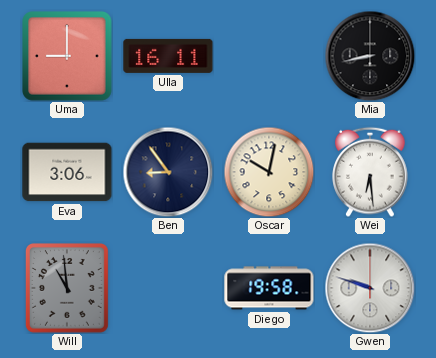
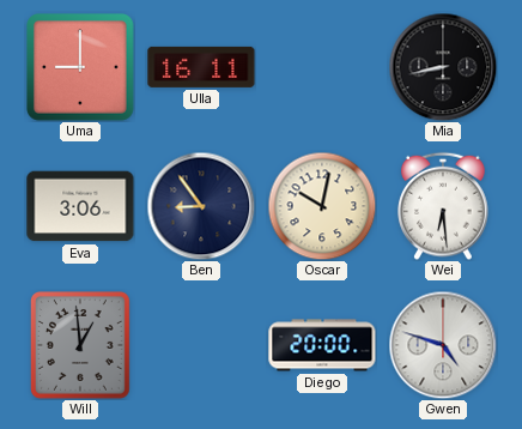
Will: 10:59 -> 12:59
Diego: 19:58 -> 20:00
Gwen: 9:48 -> 4:48
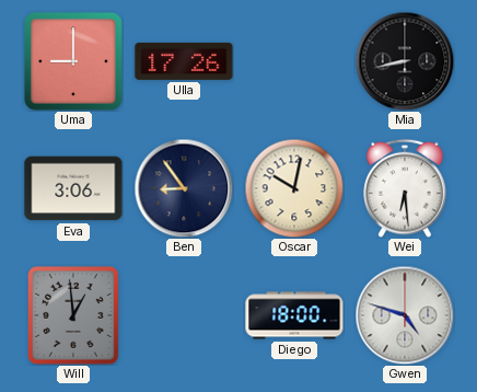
Ulla: 16:11 -> 17:26
Diego: 20:00 -> 18:00
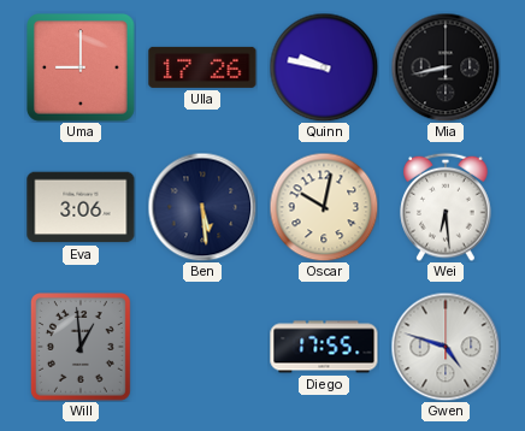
Quinn: none -> 9:47
Ben: 8:54 -> 5:29
Diego: 18:00 -> 17:55
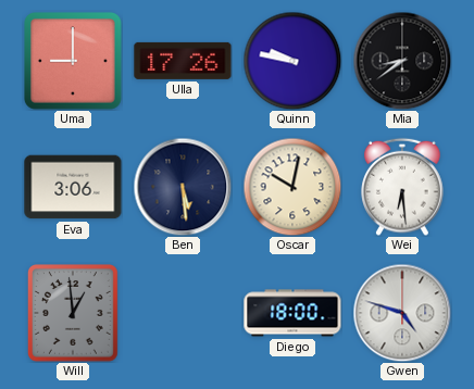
Mia: 8:43 -> 8:39
Diego: 17:55 -> 18:00
